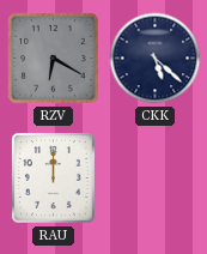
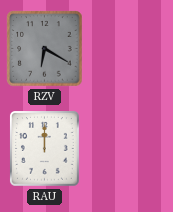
CKK: 5:22 -> none
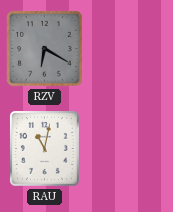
RAU: 12:00 -> 11:02
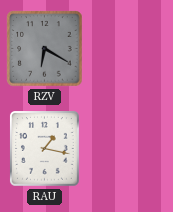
RAU: 11:02 -> 1:17
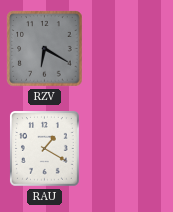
RAU: 1:17 -> 1:20
